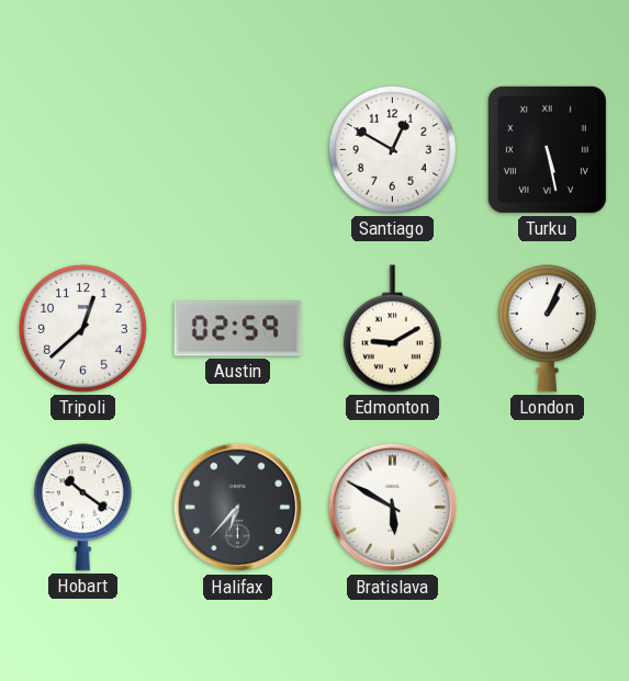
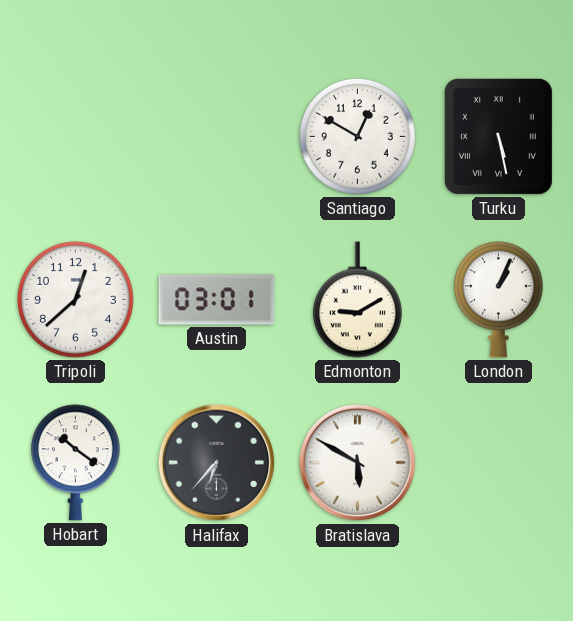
Austin: 02:59 -> 03:01
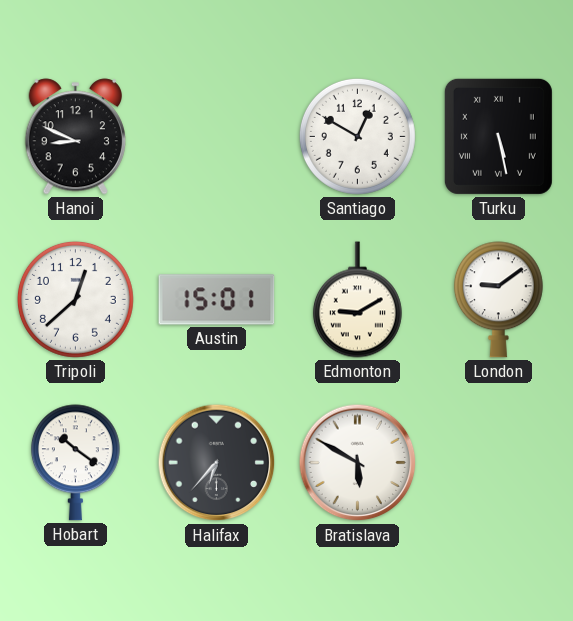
Hanoi: none -> 8:49
Austin: 03:01 -> 15:01
London: 1:04 -> 9:09
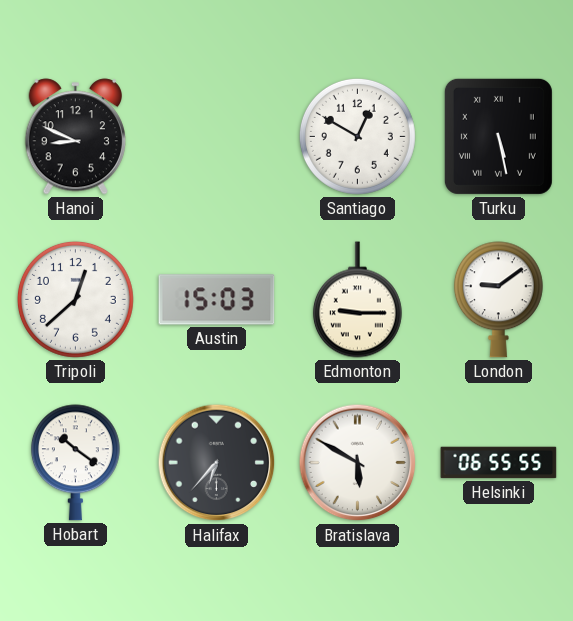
Austin: 15:01 -> 15:03
Edmonton: 9:10 -> 9:15
Helsinki: none -> 06:55
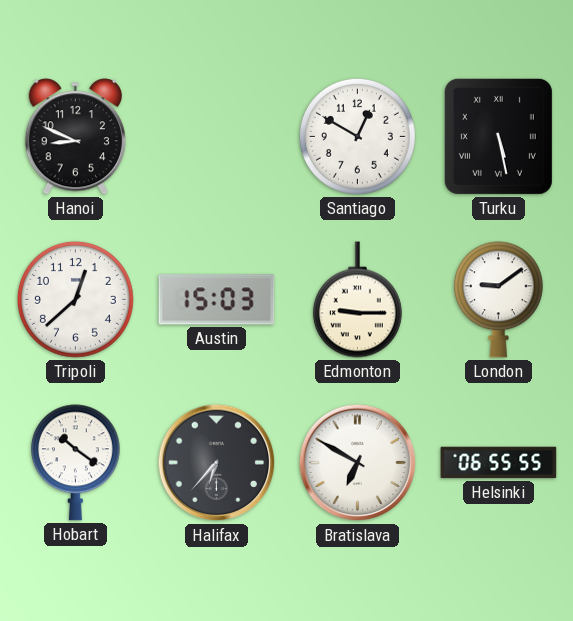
Bratislava: 5:50 -> 6:50
